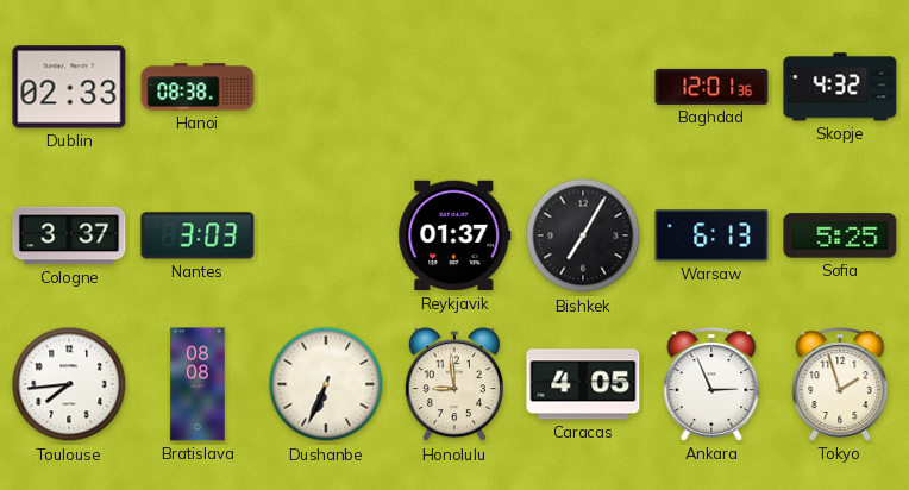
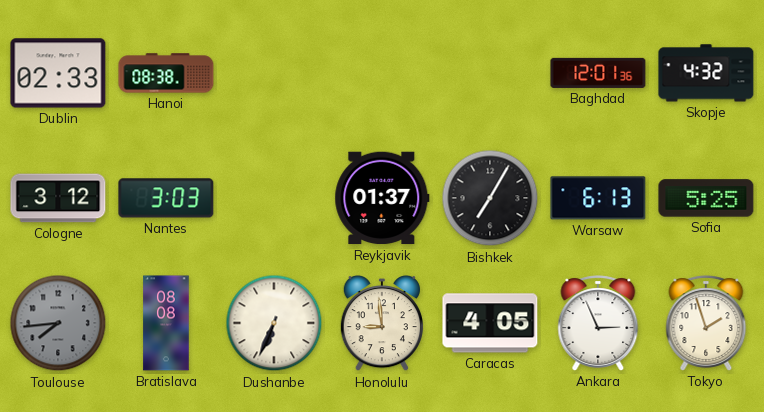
Cologne: 3:37 -> 3:12
Toulouse dial: white -> grey
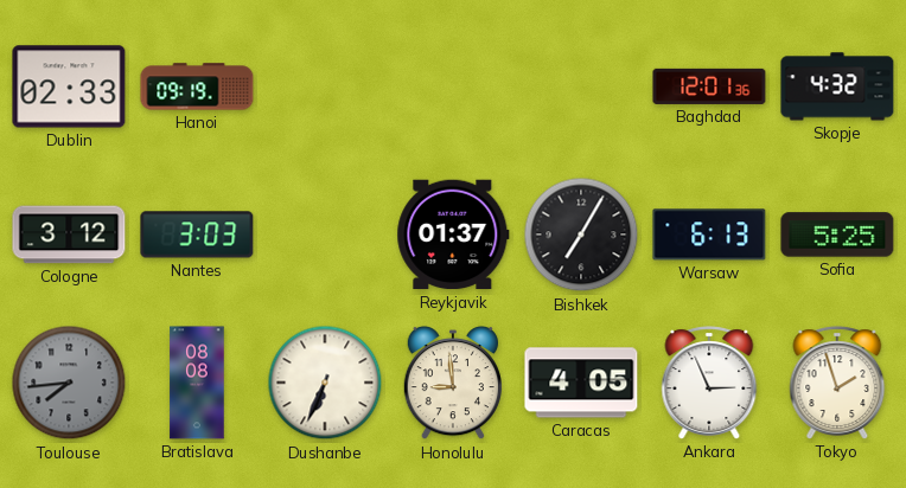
Hanoi: 08:38 -> 09:19
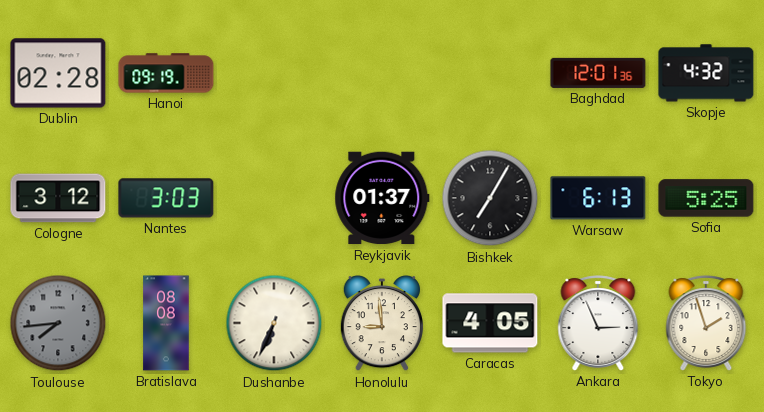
Dublin: 02:33 -> 02:28
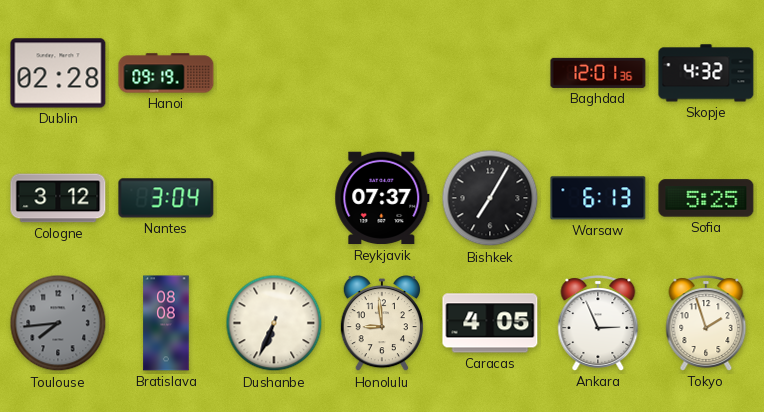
Nantes: 3:03 -> 3:04
Reykjavik: 01:37 -> 07:37
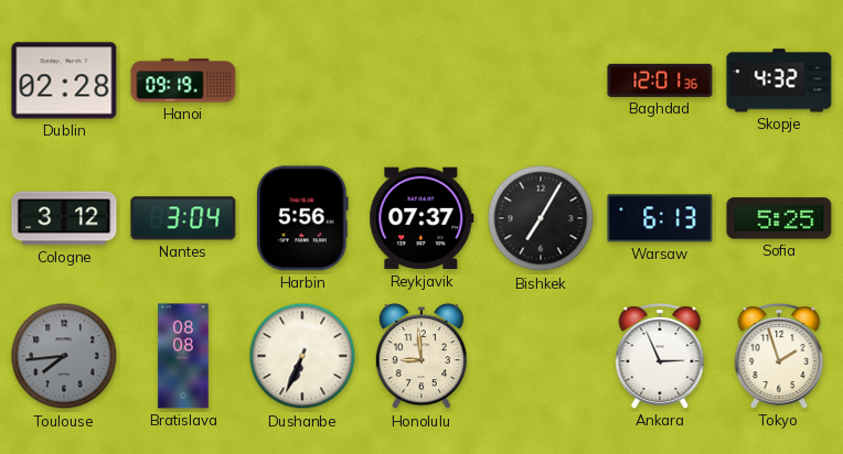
Harbin: none -> 5:56
Caracas: 4:05 -> none
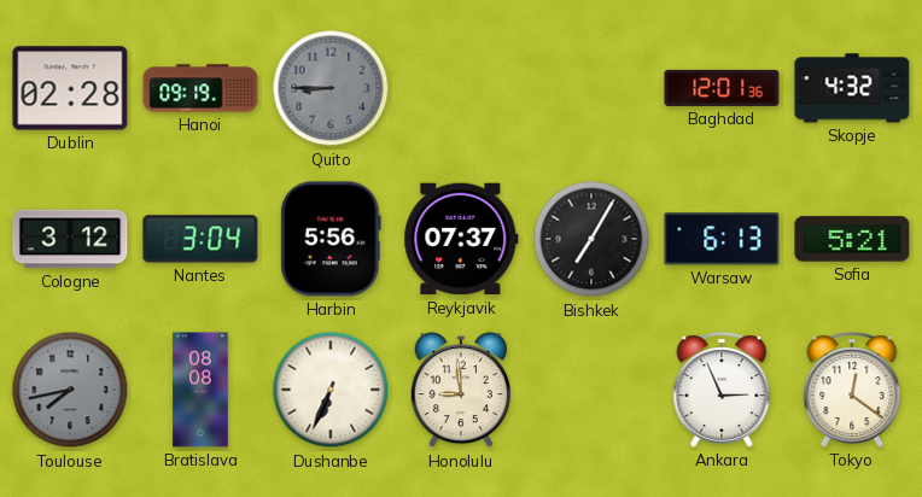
Quito: none -> 8:45
Sofia: 5:25 -> 5:21
Toulouse: 7:44 -> 7:43
Tokyo: 1:57 -> 12:21
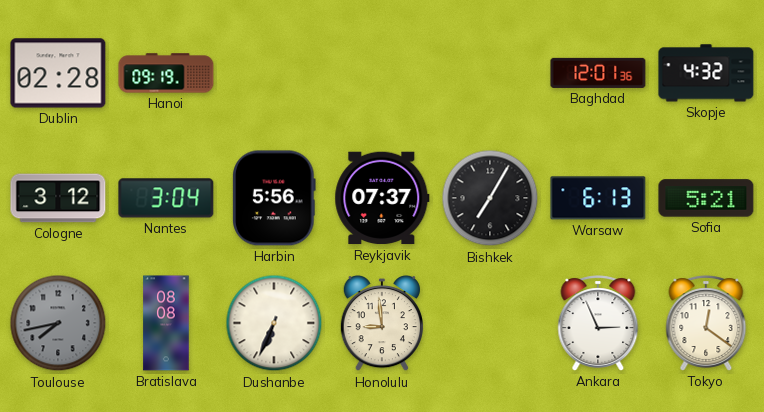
Quito: 8:45 -> none
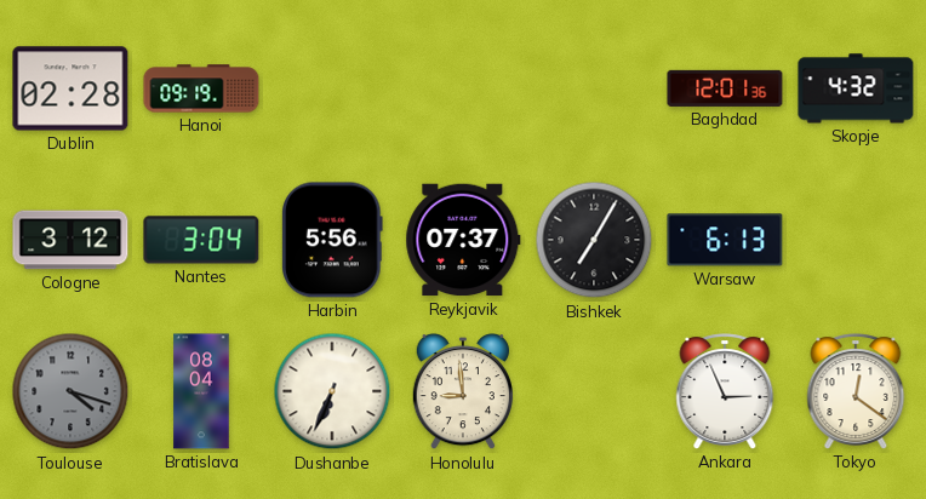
Sofia: 5:21 -> none
Toulouse: 7:43 -> 4:18
Bratislava: 08:08 -> 08:04
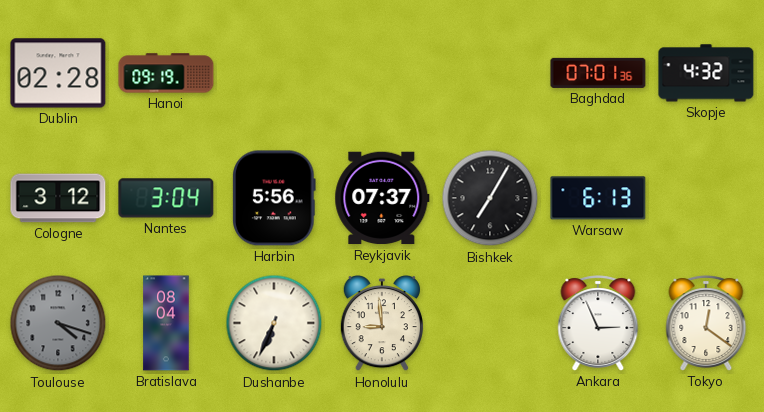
Baghdad: 12:01 -> 07:01
